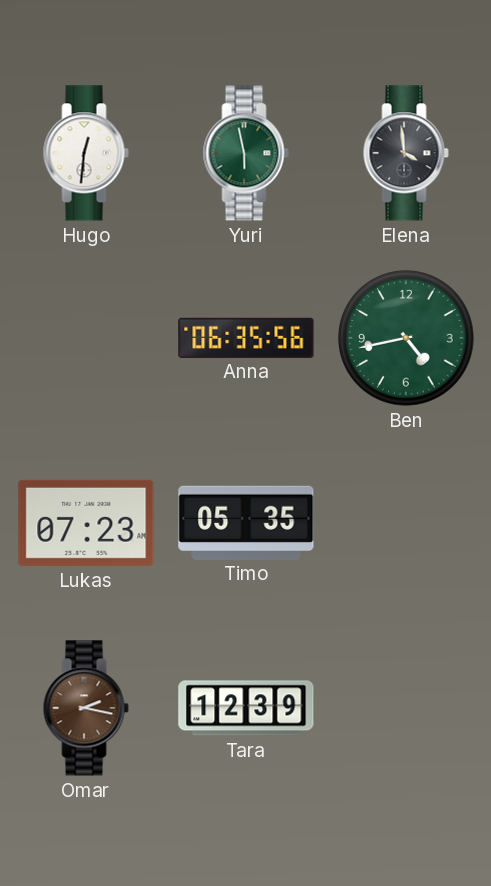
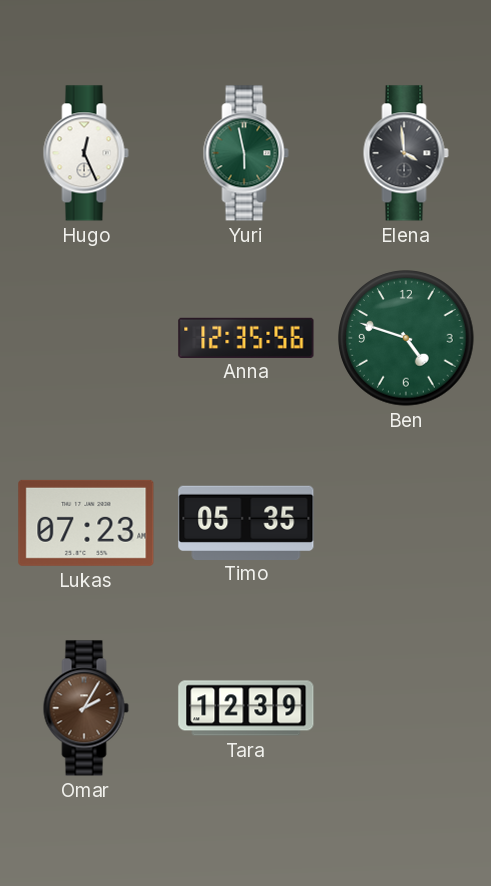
Hugo: 12:31 -> 12:26
Anna: 06:35 -> 12:35
Ben: 4:43 -> 4:48
Omar: 2:17 -> 2:05
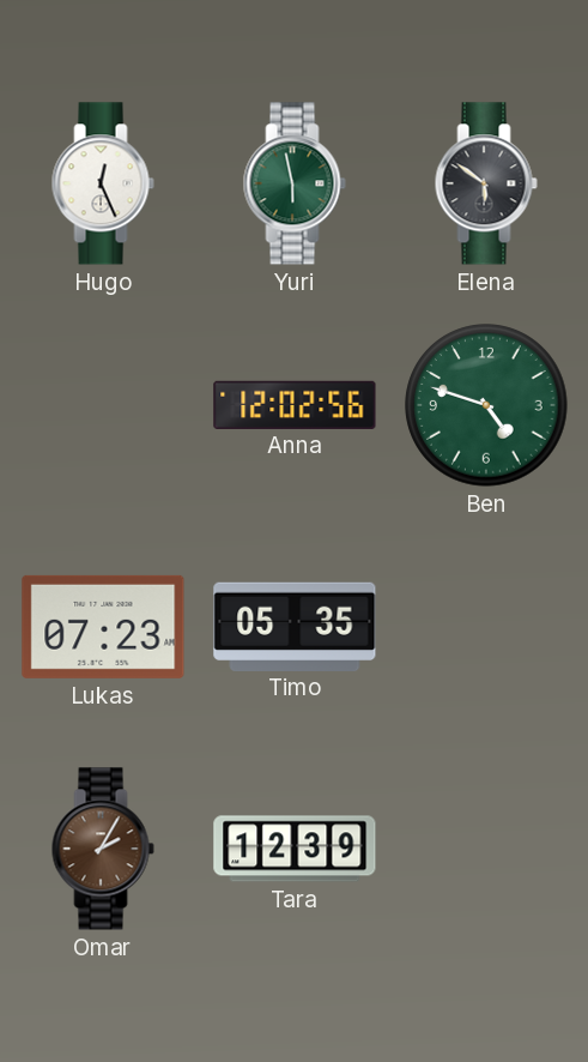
Elena: 3:59 -> 5:51
Anna: 12:35 -> 12:02
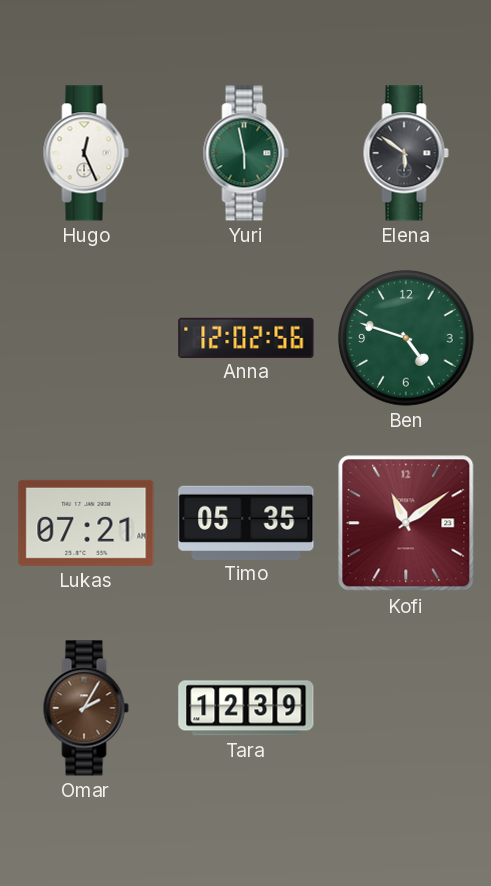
Lukas: 07:23 -> 07:21
Kofi: none -> 11:09
